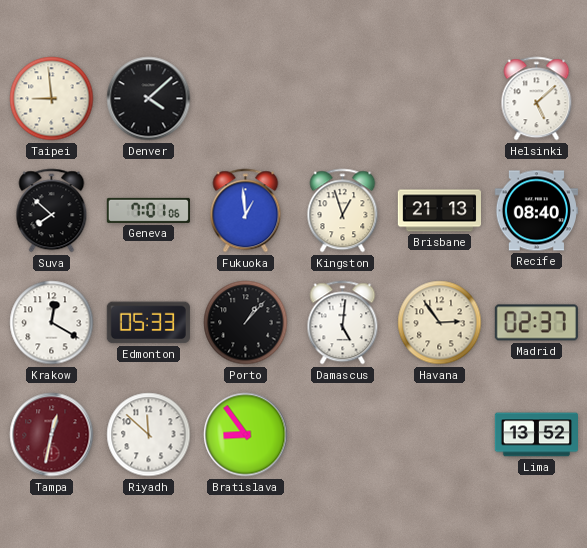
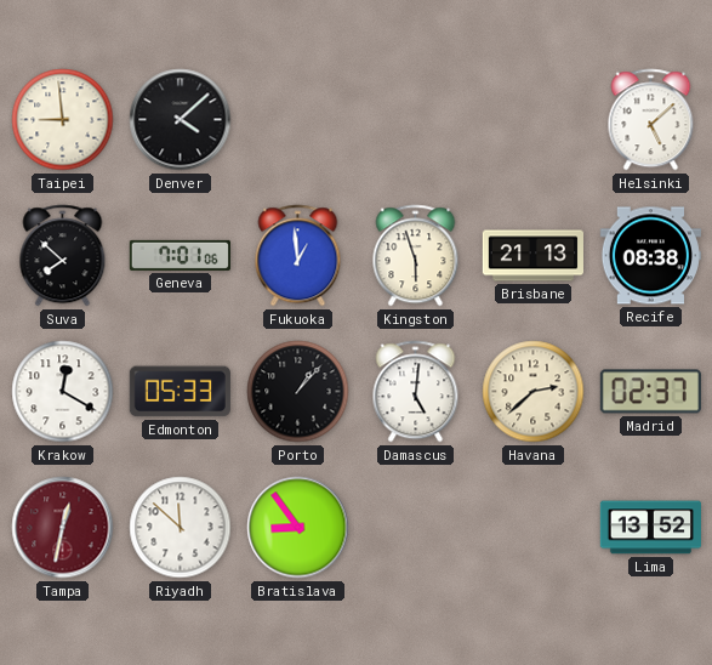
Kingston: 12:57 -> 5:57
Recife: 08:40 -> 08:38
Havana: 2:54 -> 2:38
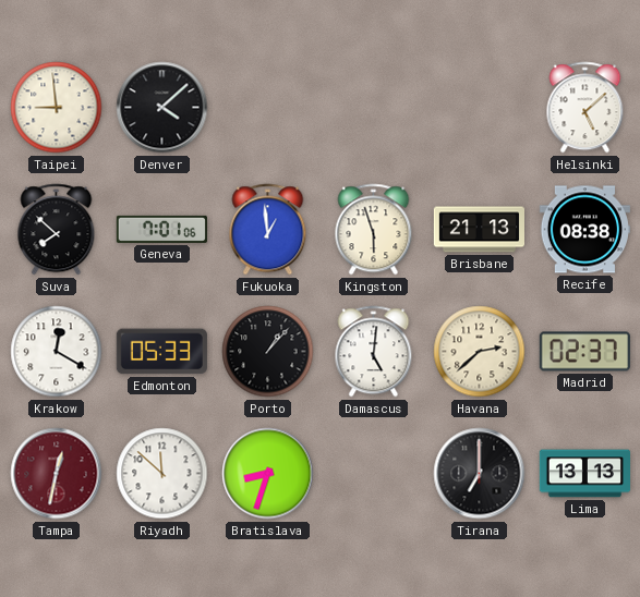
Bratislava: 8:54 -> 8:33
Tirana: none -> 7:00
Lima: 13:52 -> 13:13
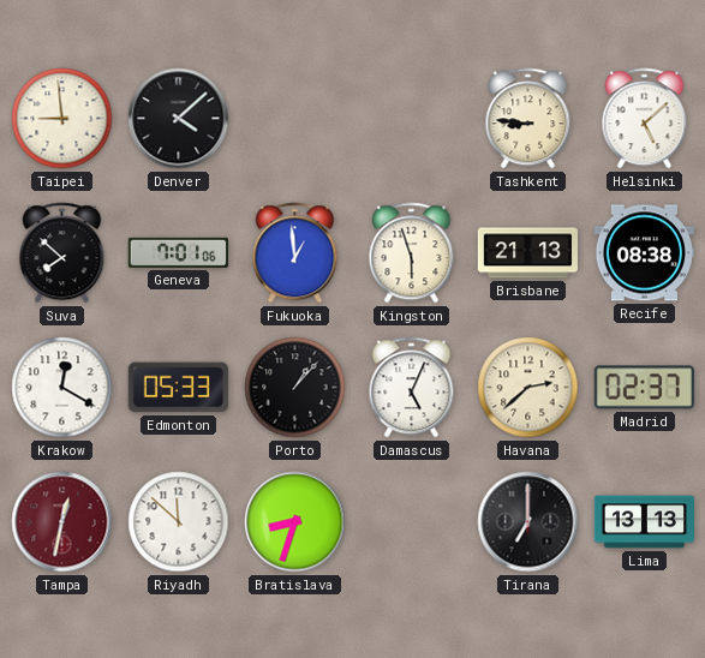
Tashkent: none -> 8:46
Damascus: 5:01 -> 5:04
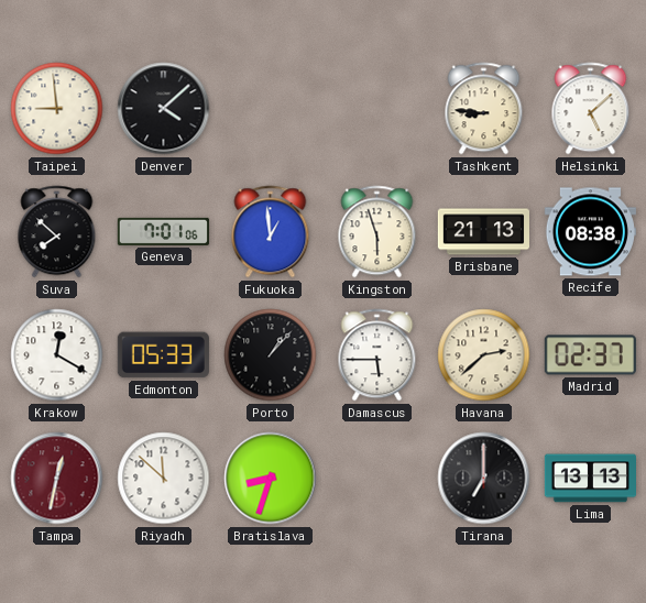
Damascus: 5:04 -> 5:45
